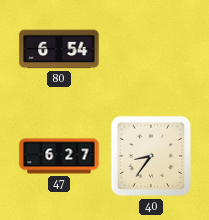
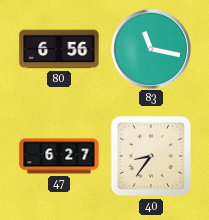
80: 6:54 -> 6:56
83: none -> 11:17
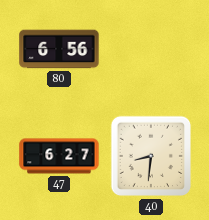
83: 11:17 -> none
40: 8:36 -> 8:31
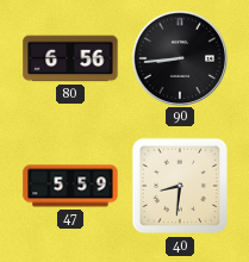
90: none -> 8:44
47: 6:27 -> 5:59
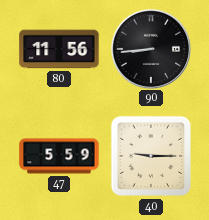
80: 6:56 -> 11:56
40: 8:31 -> 9:15
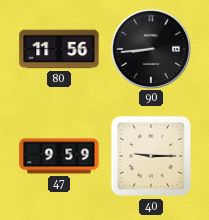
47: 5:59 -> 9:59
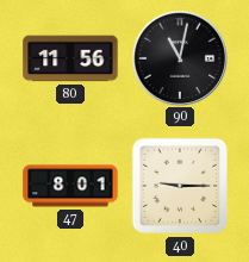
90: 8:44 -> 11:02
47: 9:59 -> 8:01
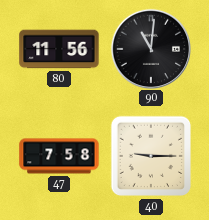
90: 11:02 -> 11:01
47: 8:01 -> 7:58
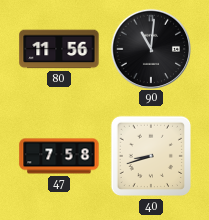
40: 9:15 -> 8:42
